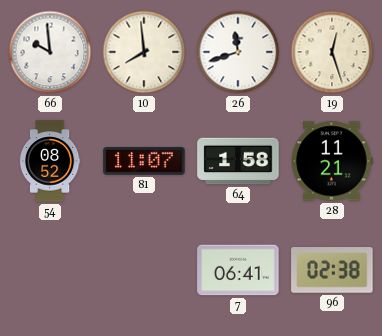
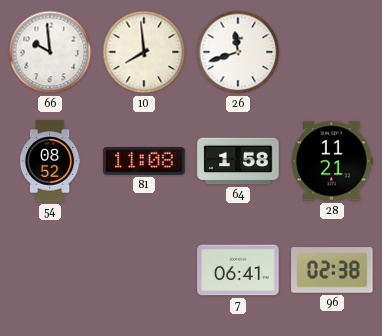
19: 12:27 -> none
81: 11:07 -> 11:08
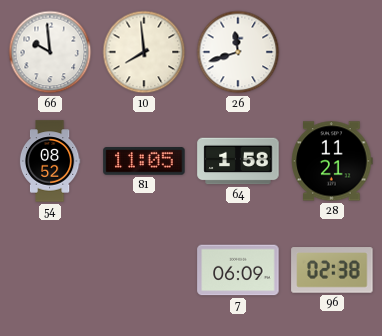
81: 11:08 -> 11:05
7: 06:41 -> 06:09
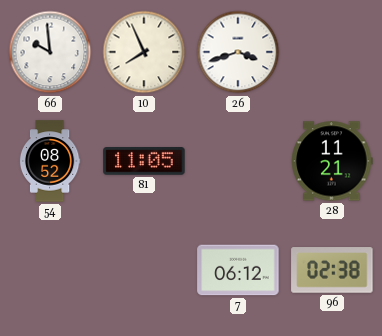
10: 7:59 -> 7:56
26: 11:42 -> 3:42
64: 1:58 -> none
7: 06:09 -> 06:12
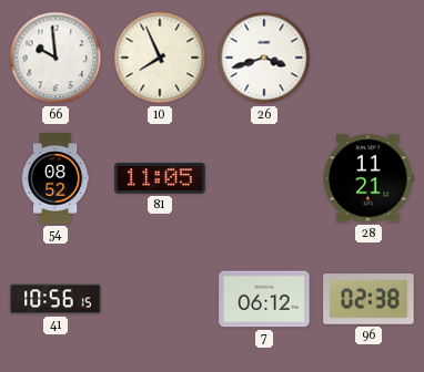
41: none -> 10:56
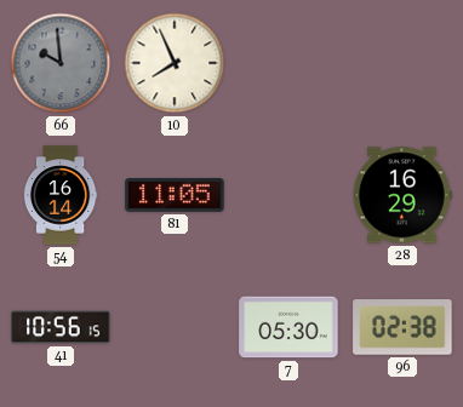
66 dial: white -> grey
26: 3:42 -> none
54: 08:52 -> 16:14
28: 11:21 -> 16:29
7: 06:12 -> 05:30
